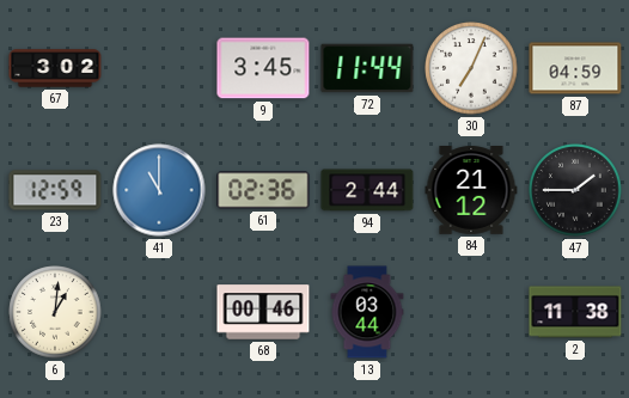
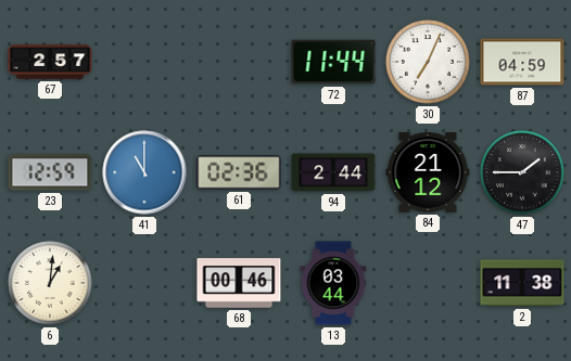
67: 3:02 -> 2:57
9: 3:45 -> none
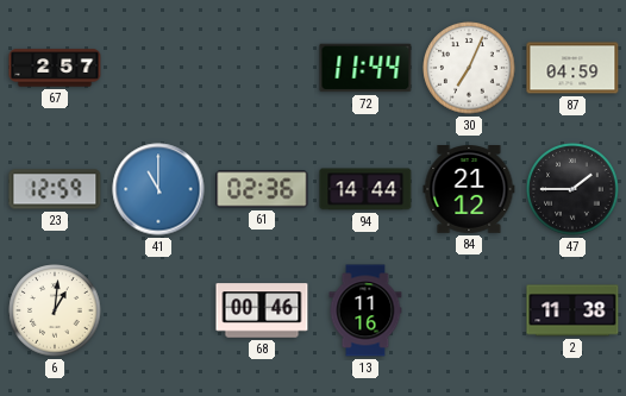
94: 2:44 -> 14:44
13: 03:44 -> 11:16
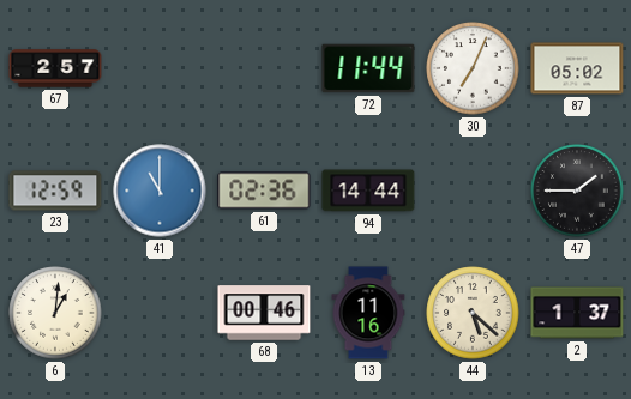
87: 04:59 -> 05:02
84: 21:12 -> none
44: none -> 5:22
2: 11:38 -> 1:37
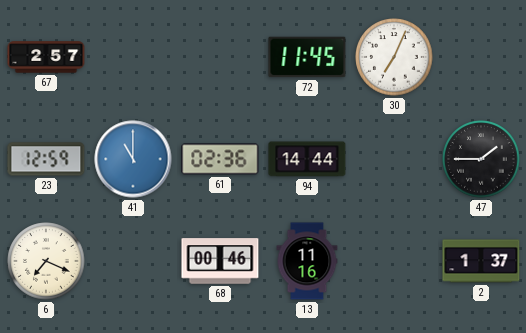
72: 11:44 -> 11:45
87: 05:02 -> none
6: 1:01 -> 7:19
44: 5:22 -> none
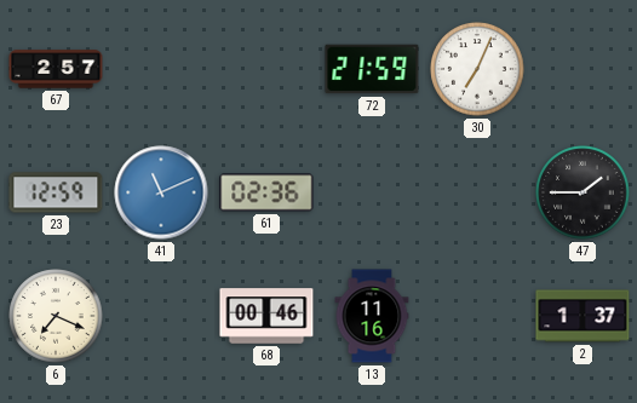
72: 11:45 -> 21:59
41: 11:00 -> 11:11
94: 14:44 -> none
